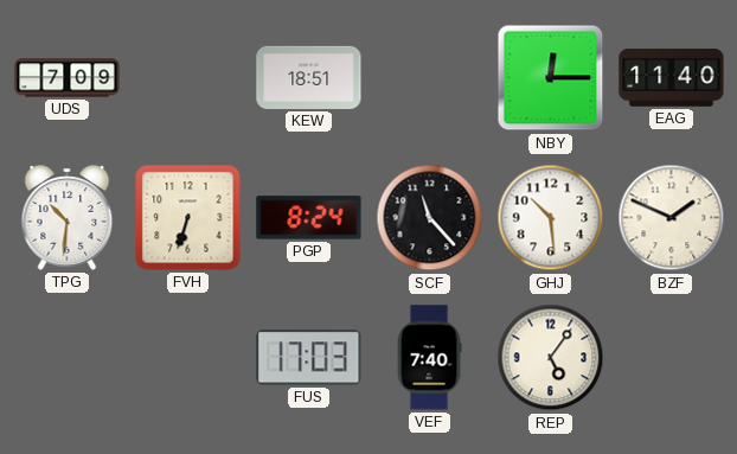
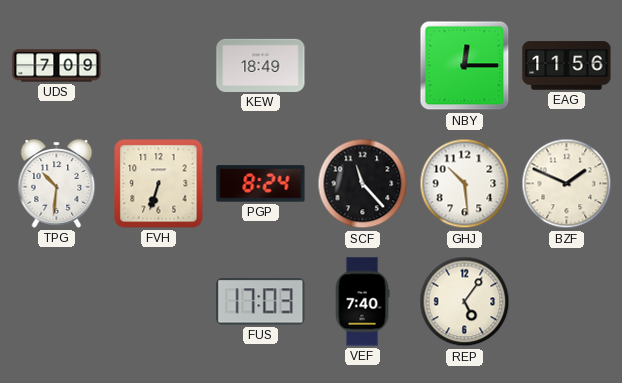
KEW: 18:51 -> 18:49
EAG: 11:40 -> 11:56
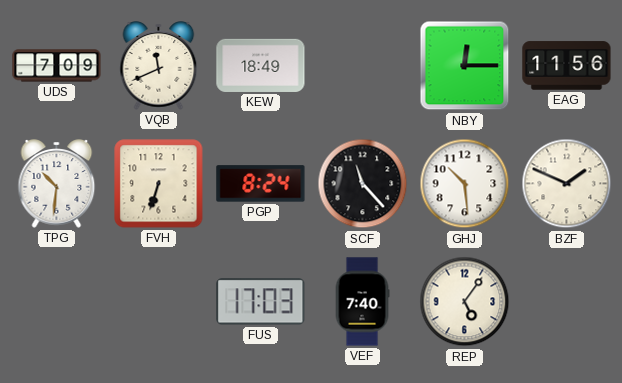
VQB: none -> 11:41
